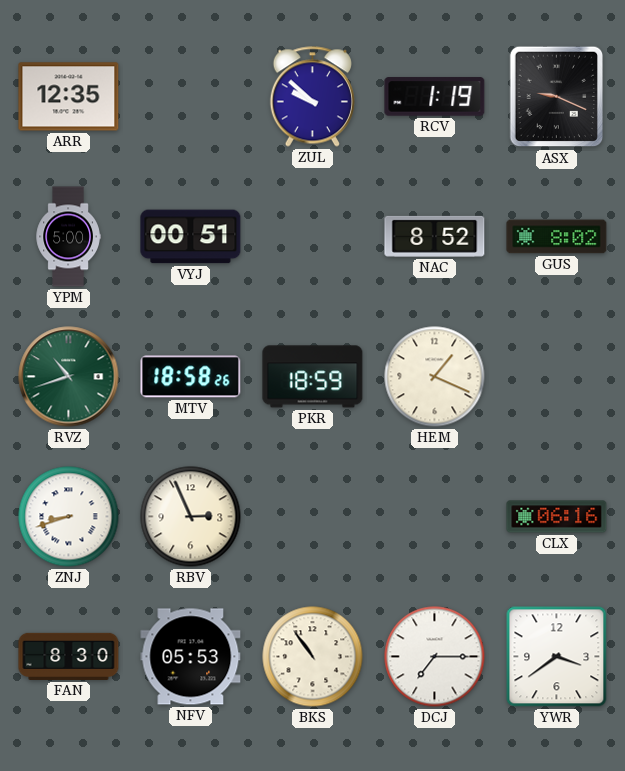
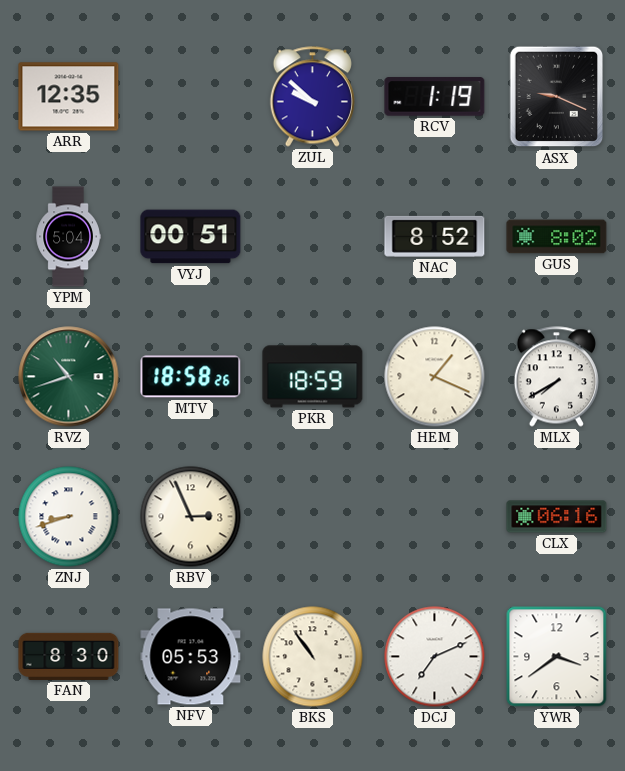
YPM: 5:00 -> 5:04
MLX: none -> 7:40
DCJ: 7:15 -> 7:11
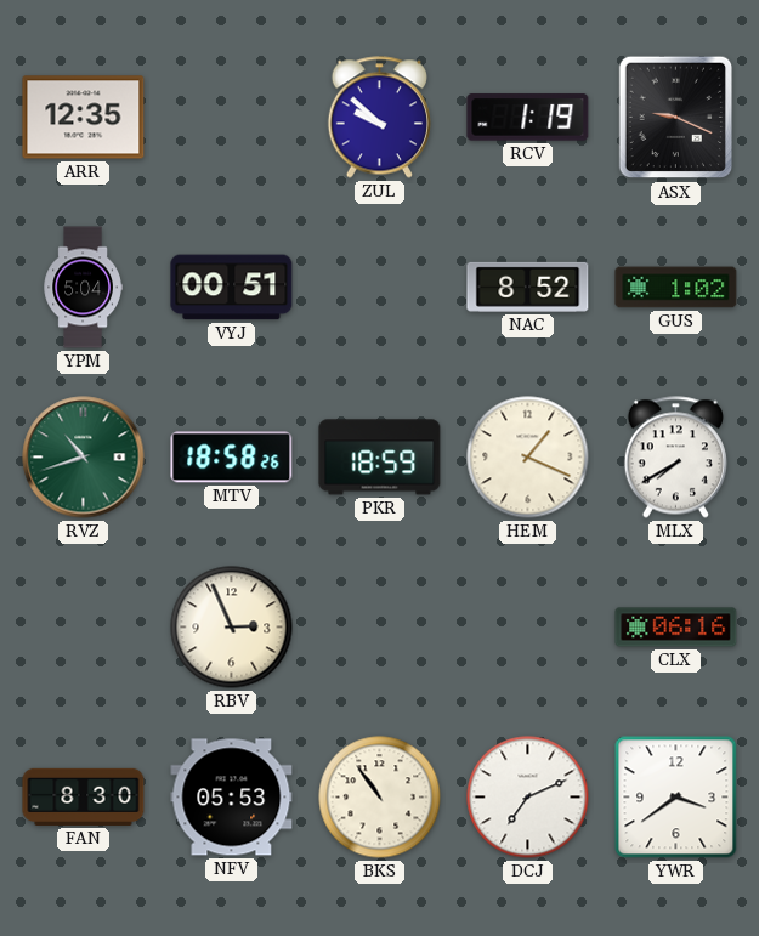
GUS: 8:02 -> 1:02
ZNJ: 8:42 -> none
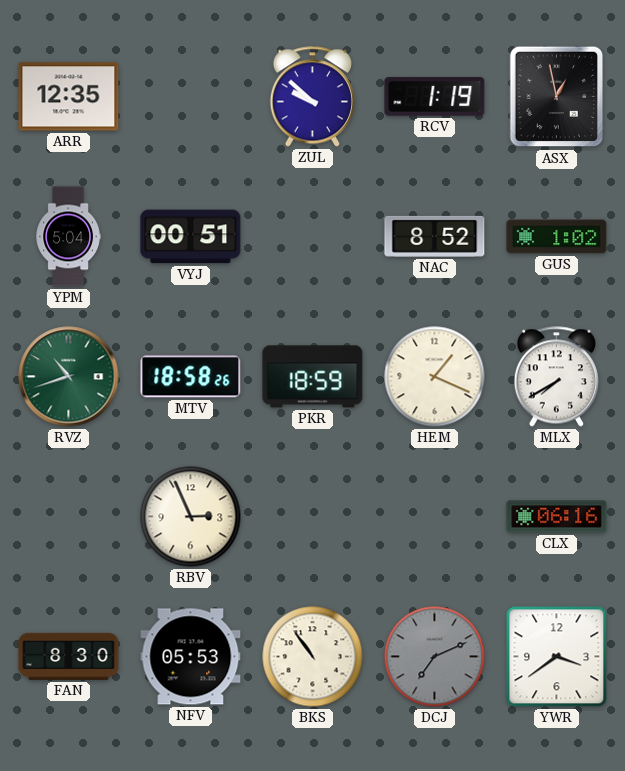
ASX: 9:19 -> 12:58
DCJ dial: white -> grey
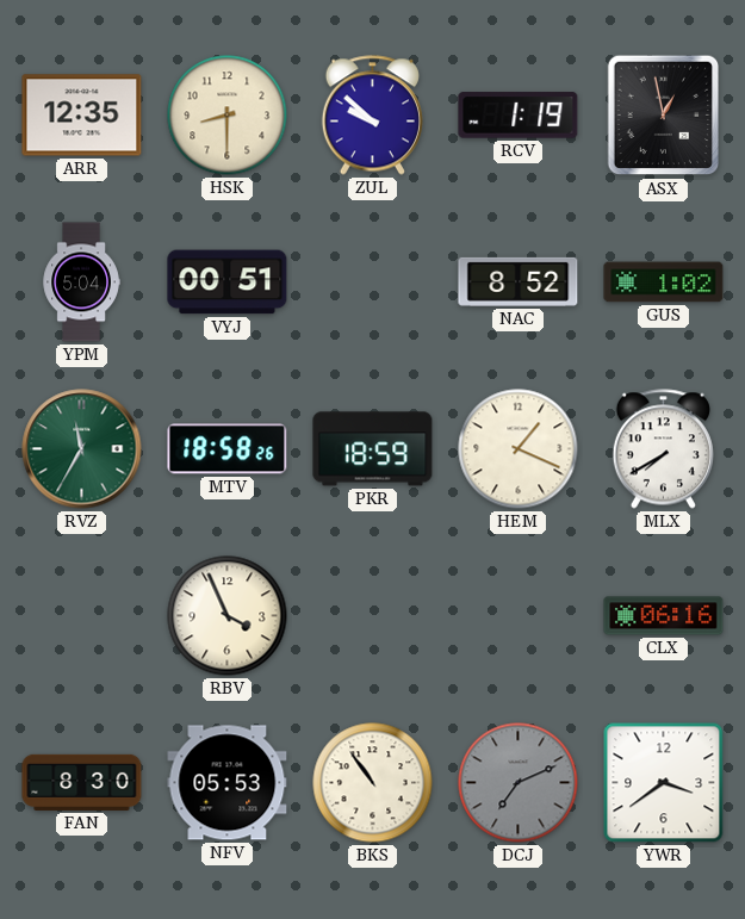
HSK: none -> 8:30
RVZ: 10:42 -> 11:35
RBV: 2:56 -> 3:56
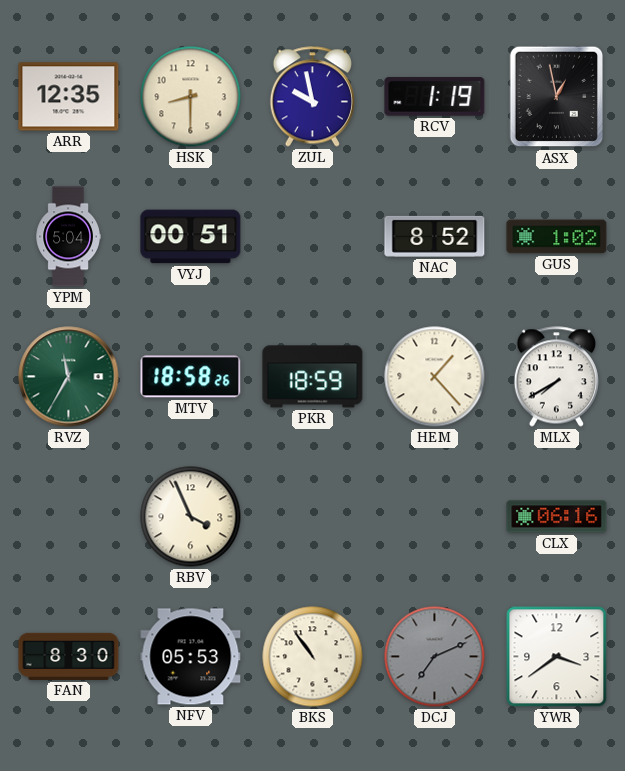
ZUL: 9:52 -> 9:58
HEM: 1:19 -> 1:23
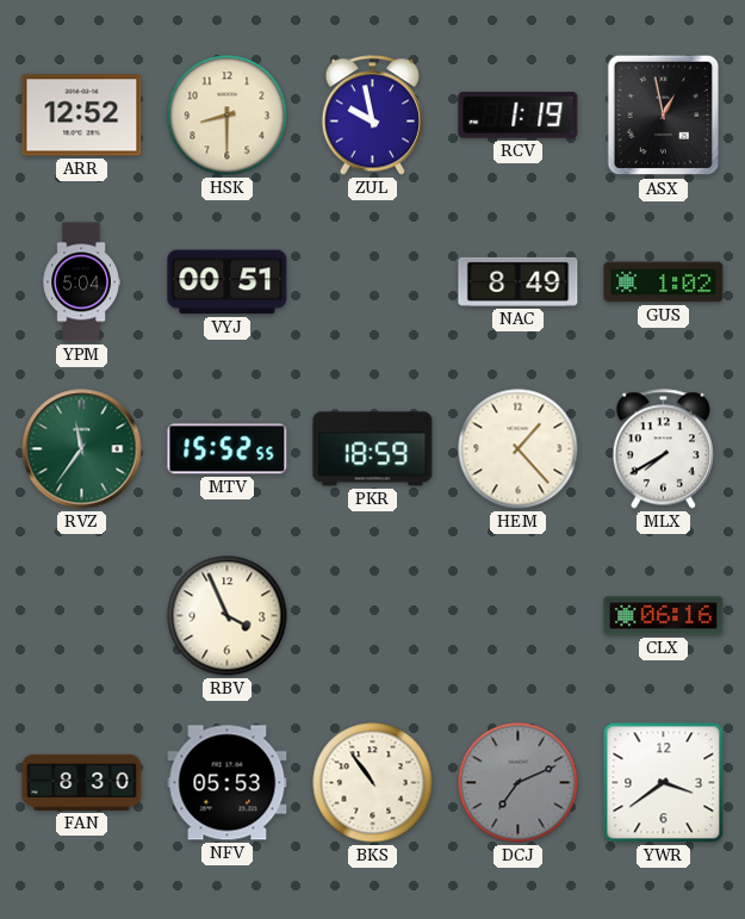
ARR: 12:35 -> 12:52
NAC: 8:52 -> 8:49
RVZ: 11:35 -> 11:36
MTV: 18:58 -> 15:52
